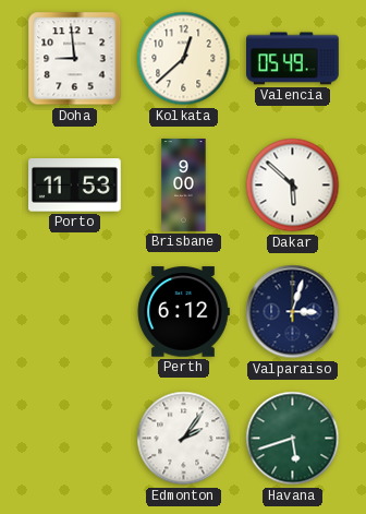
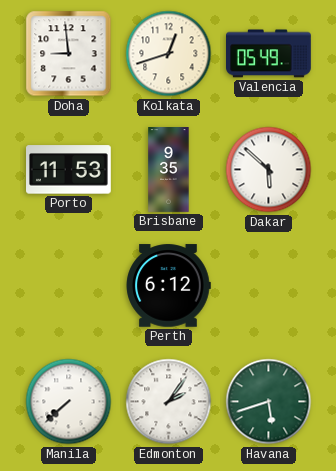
Kolkata: 12:38 -> 12:42
Brisbane: 9:00 -> 9:35
Valparaiso: 3:03 -> none
Manila: none -> 7:38
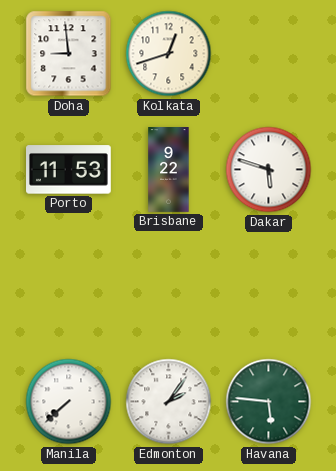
Valencia: 05:49 -> none
Brisbane: 9:35 -> 9:22
Dakar: 5:52 -> 5:48
Perth: 6:12 -> none
Havana: 5:42 -> 5:46
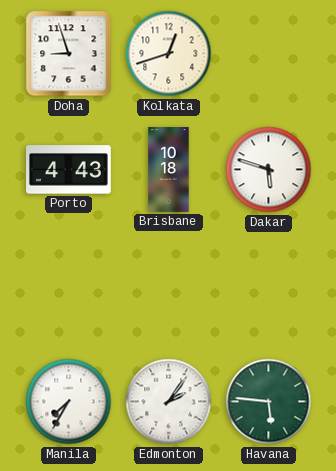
Doha: 8:59 -> 8:57
Porto: 11:53 -> 4:43
Brisbane: 9:22 -> 10:18
Manila: 7:38 -> 7:35
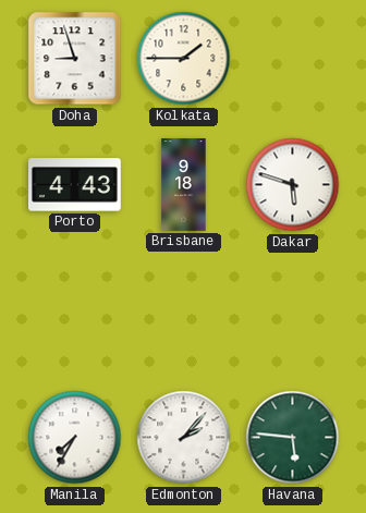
Kolkata: 12:42 -> 1:45
Brisbane: 10:18 -> 9:18
Edmonton: 2:06 -> 2:07
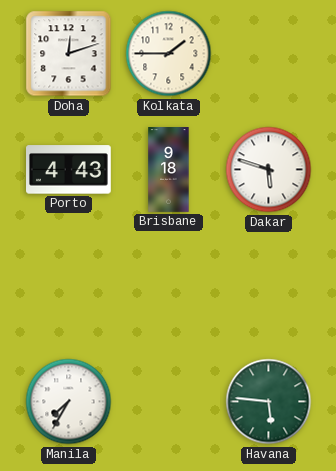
Doha: 8:57 -> 12:12
Edmonton: 2:07 -> none
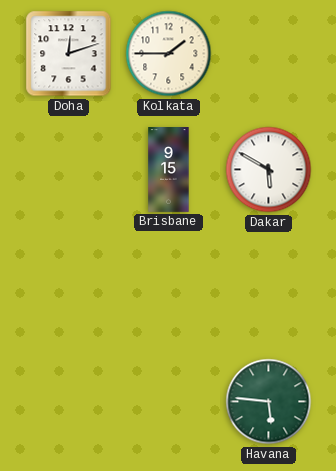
Porto: 4:43 -> none
Brisbane: 9:18 -> 9:15
Dakar: 5:48 -> 5:50
Manila: 7:35 -> none
